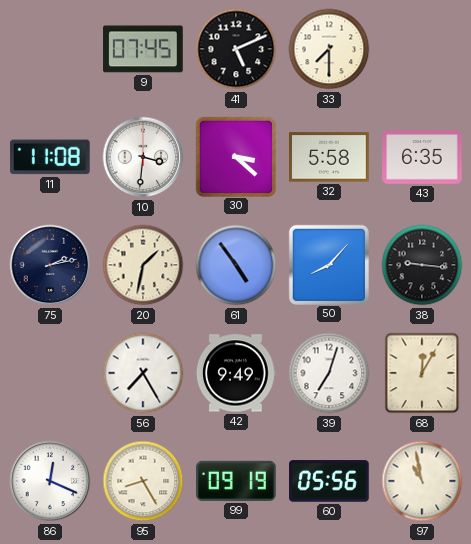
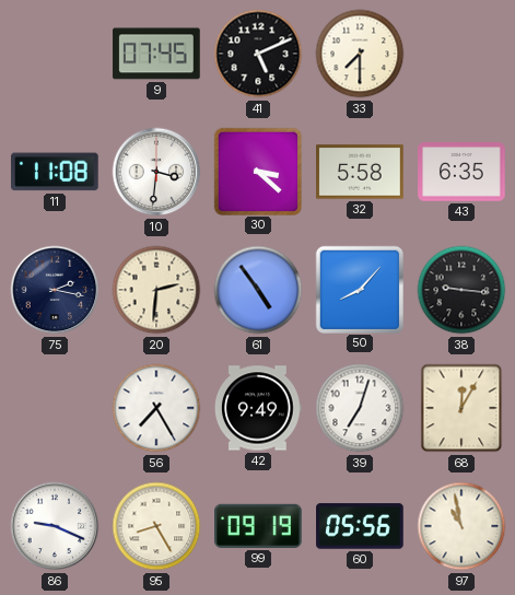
75: 2:13 -> 2:17
20: 1:32 -> 2:31
86: 12:19 -> 9:19
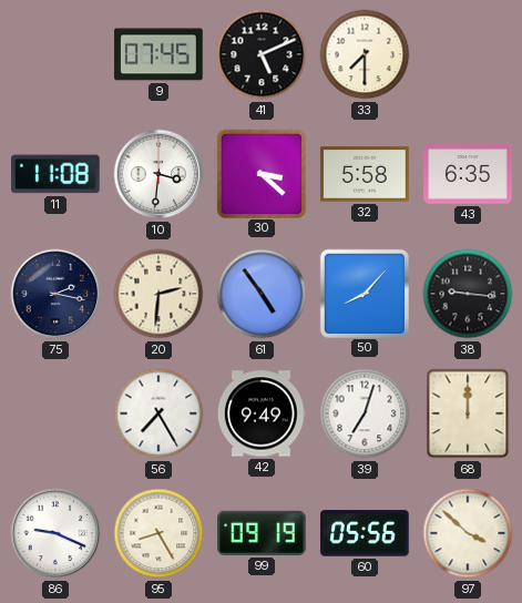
68: 12:05 -> 12:00
97: 10:58 -> 3:52
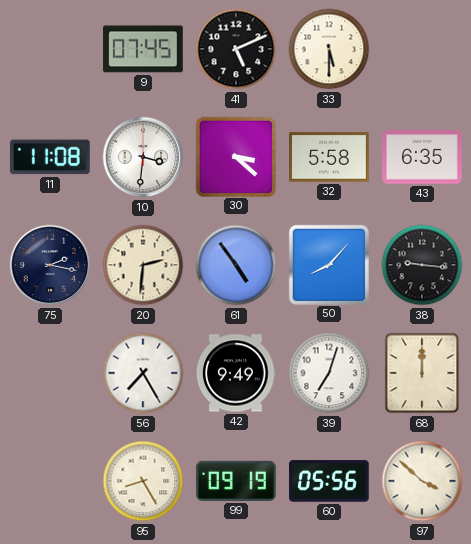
33: 7:30 -> 5:30
86: 9:19 -> none
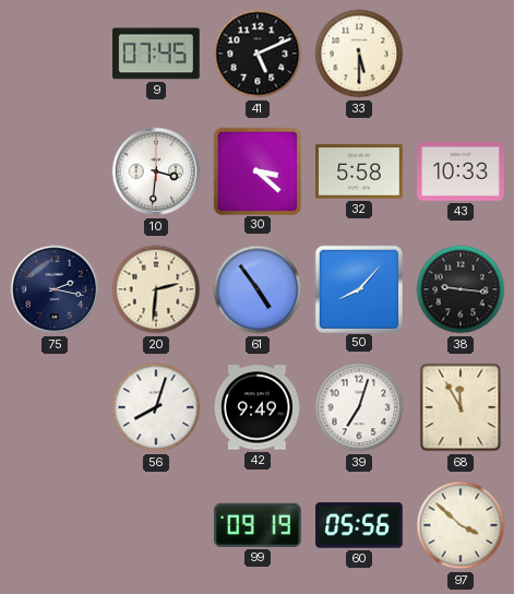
11: 11:08 -> none
43: 6:35 -> 10:33
56: 7:25 -> 8:03
68: 12:00 -> 11:55
95: 8:25 -> none
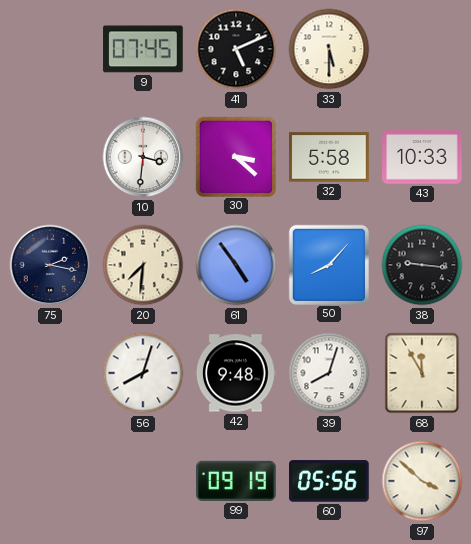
20: 2:31 -> 7:31
42: 9:49 -> 9:48
39: 7:03 -> 8:03
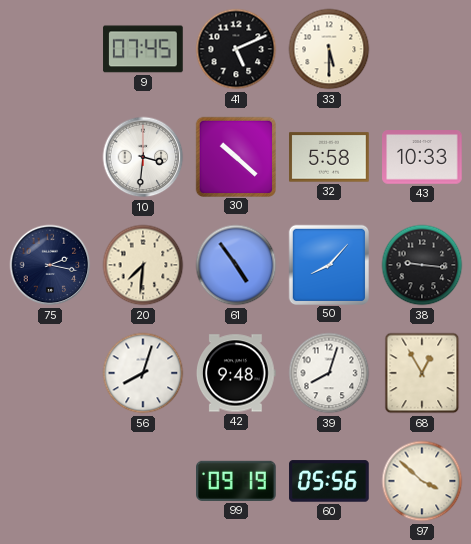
30: 3:22 -> 10:22
68: 11:55 -> 12:55
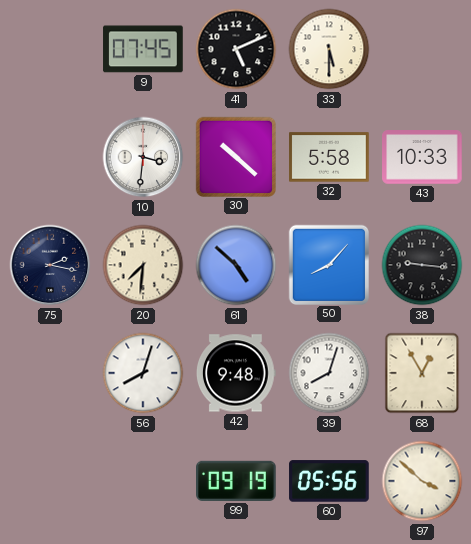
61: 4:54 -> 4:52
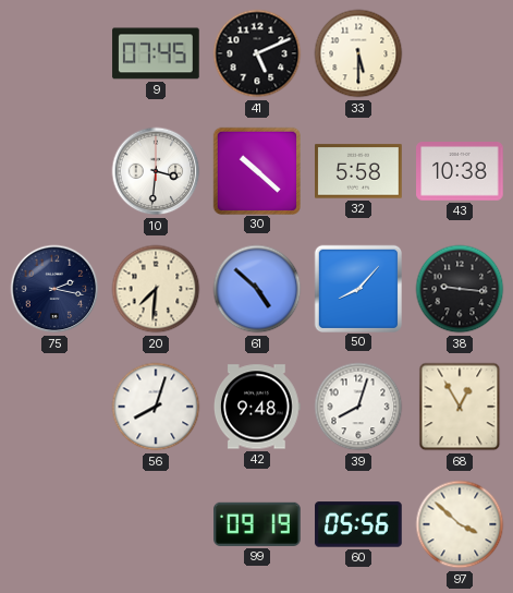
43: 10:33 -> 10:38
